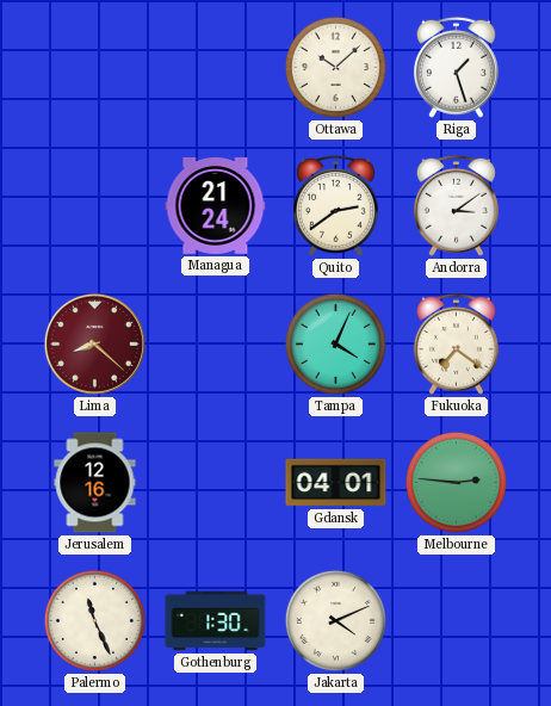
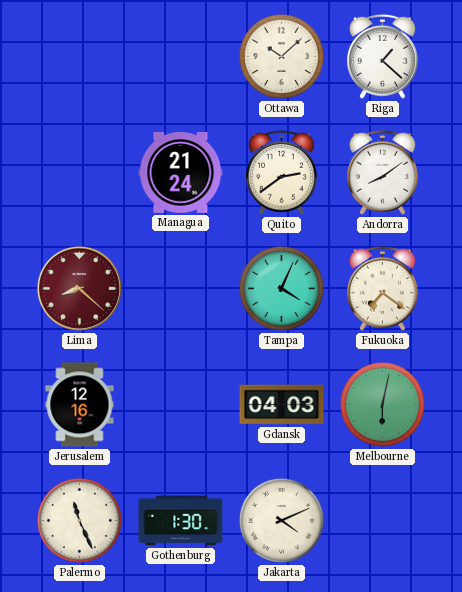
Riga: 1:27 -> 1:22
Andorra: 3:09 -> 8:09
Gdansk: 04:01 -> 04:03
Melbourne: 2:46 -> 6:02
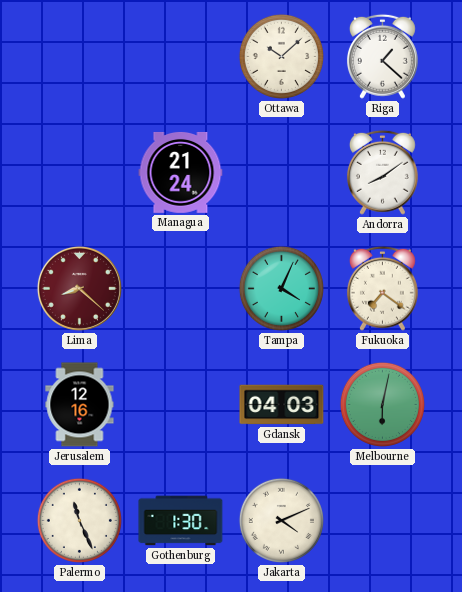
Quito: 2:39 -> none
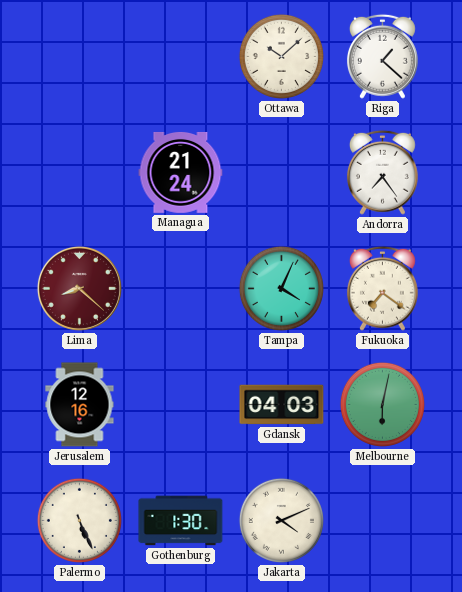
Andorra: 8:09 -> 7:24
Palermo: 11:26 -> 5:26
